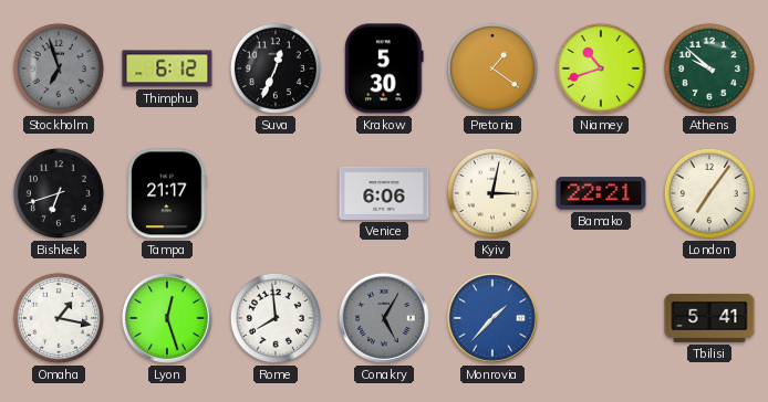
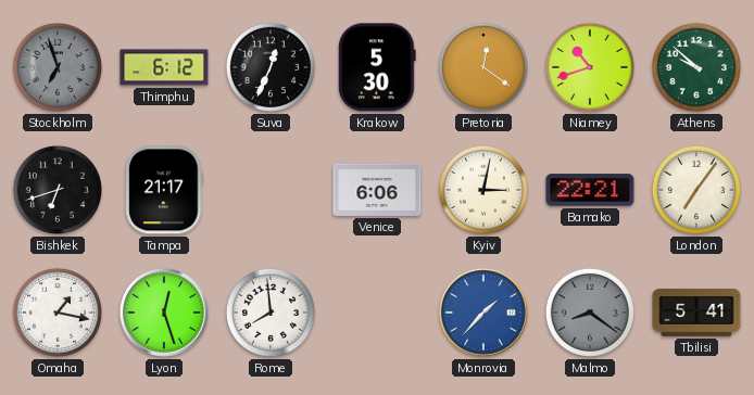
Pretoria: 1:21 -> 12:21
Conakry: 5:05 -> none
Malmo: none -> 8:21
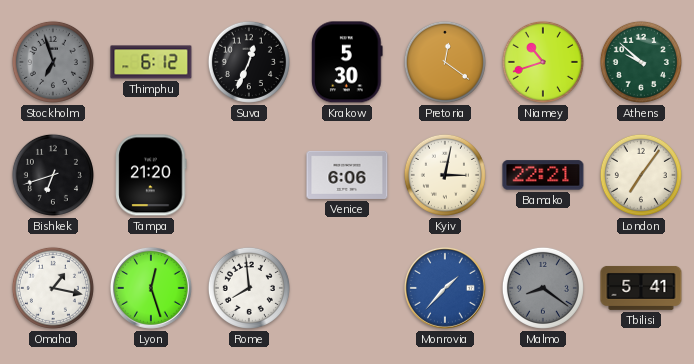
Tampa: 21:17 -> 21:20
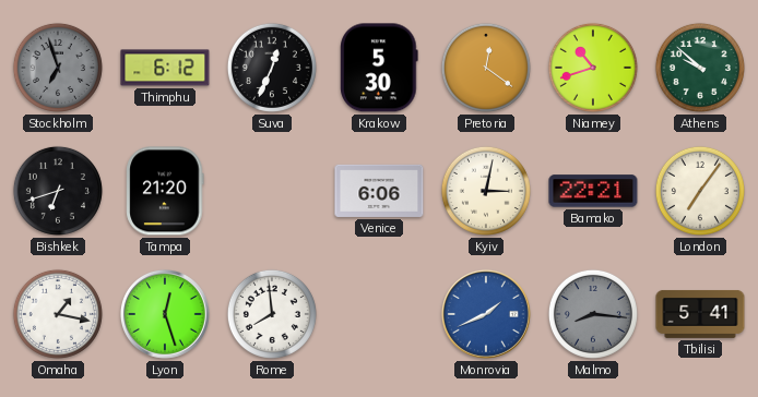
Monrovia: 1:37 -> 1:41
Malmo: 8:21 -> 8:16
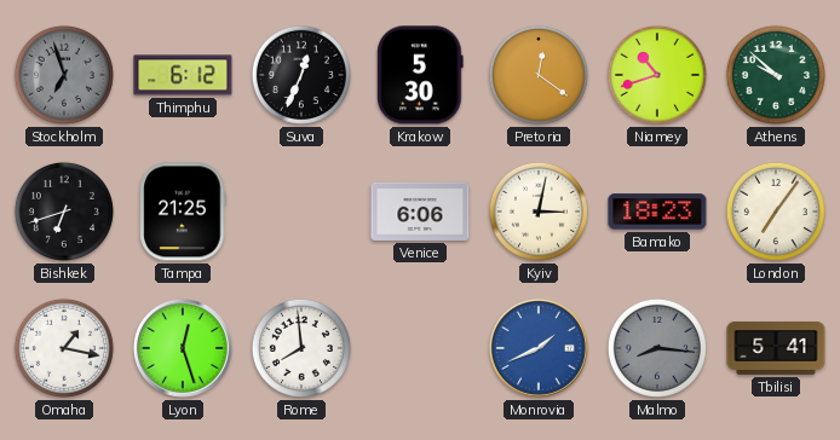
Tampa: 21:20 -> 21:25
Bamako: 22:21 -> 18:23
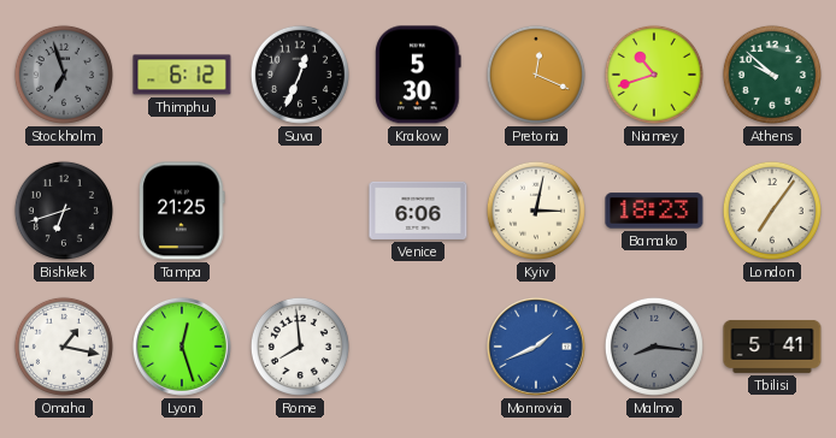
Pretoria: 12:21 -> 12:19
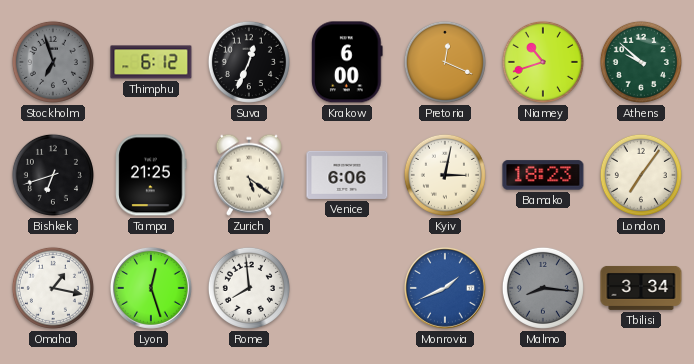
Krakow: 5:30 -> 6:00
Zurich: none -> 5:21
Tbilisi: 5:41 -> 3:34
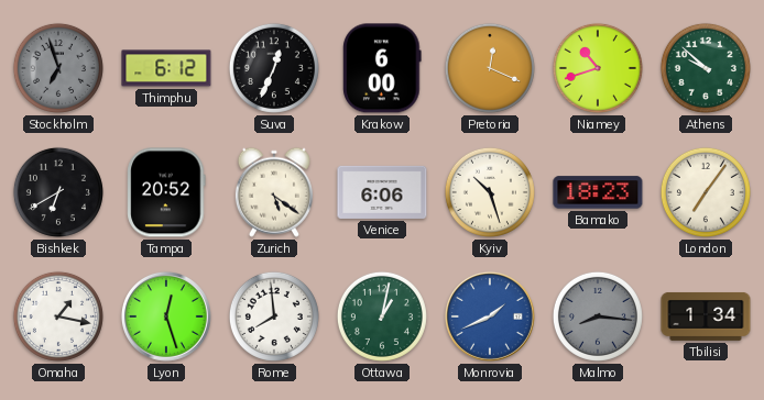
Bishkek: 6:42 -> 6:40
Tampa: 21:25 -> 20:52
Kyiv: 3:02 -> 10:27
Ottawa: none -> 1:02
Tbilisi: 3:34 -> 1:34
